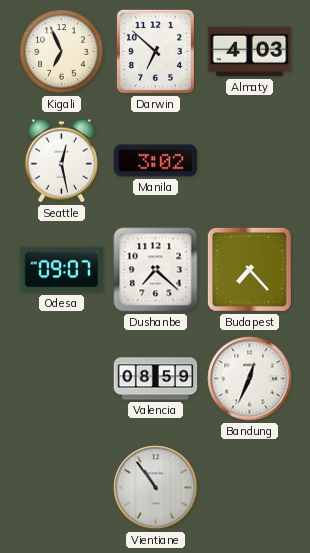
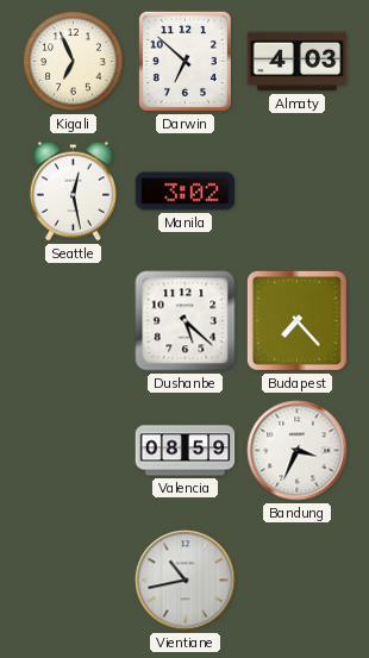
Odesa: 09:07 -> none
Dushanbe: 7:22 -> 5:22
Bandung: 12:34 -> 3:34
Vientiane: 10:54 -> 10:43
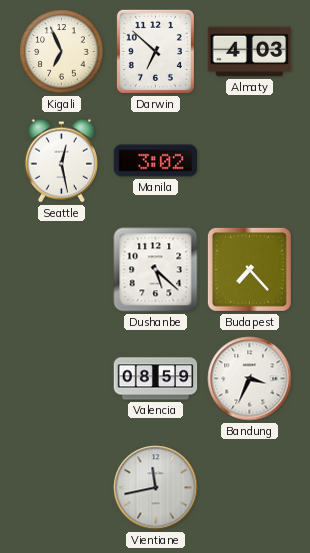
Vientiane: 10:43 -> 11:43
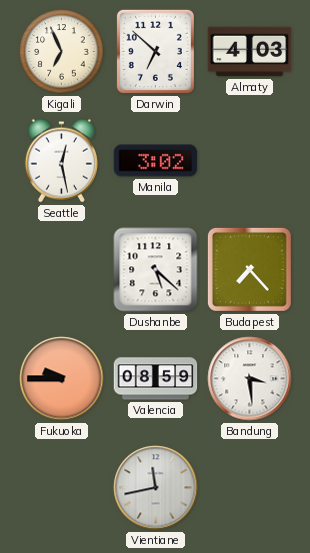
Fukuoka: none -> 9:45
Bandung: 3:34 -> 3:29
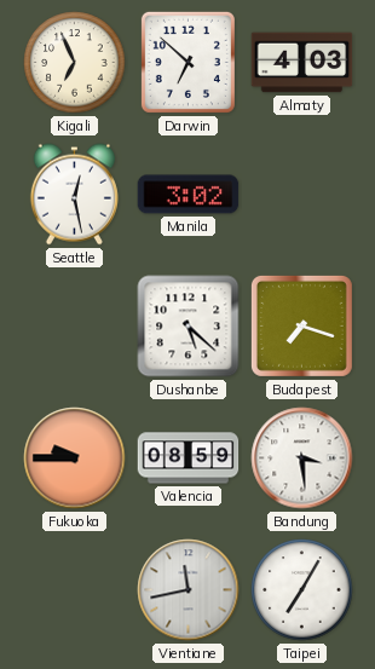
Budapest: 7:23 -> 7:18
Taipei: none -> 7:05
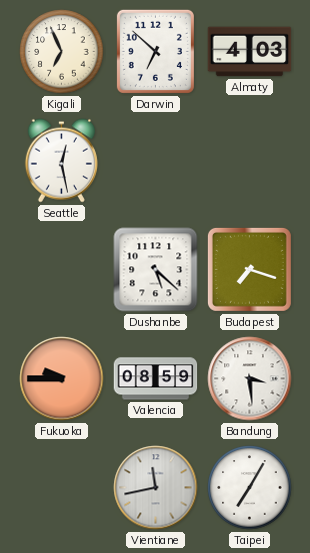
Manila: 3:02 -> none
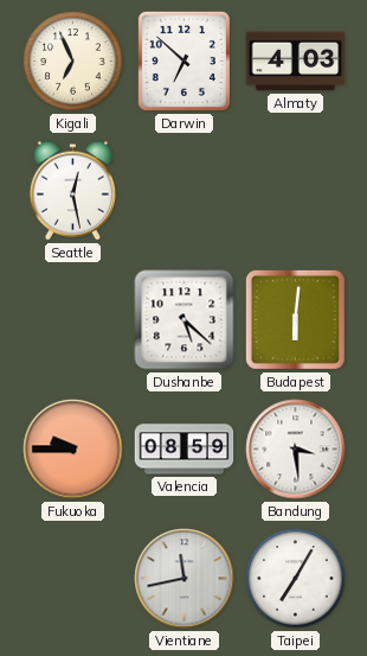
Budapest: 7:18 -> 6:01
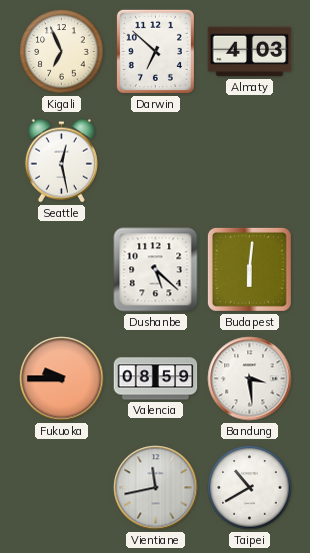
Taipei: 7:05 -> 10:40
